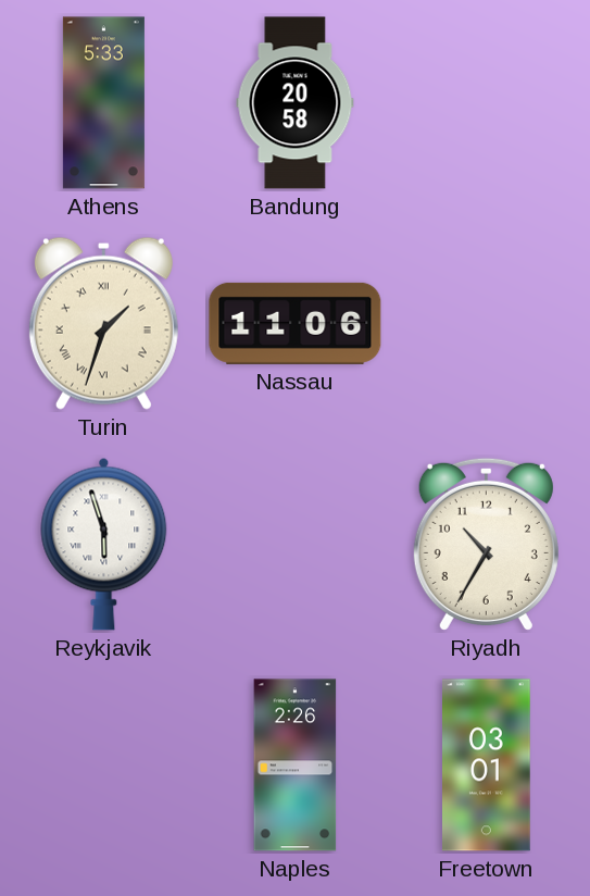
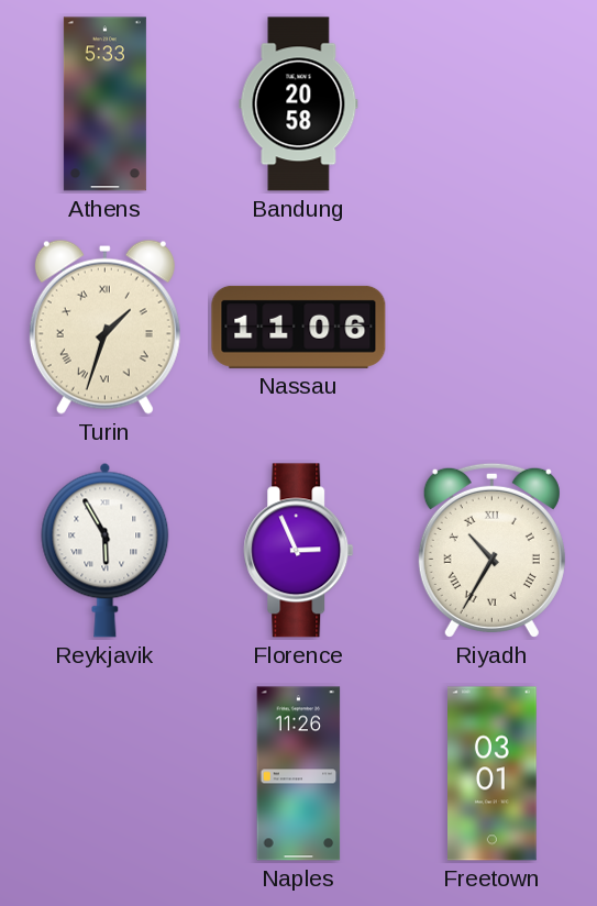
Reykjavik: 5:57 -> 5:55
Florence: none -> 2:56
Riyadh numerals: Arabic -> Roman
Naples: 2:26 -> 11:26
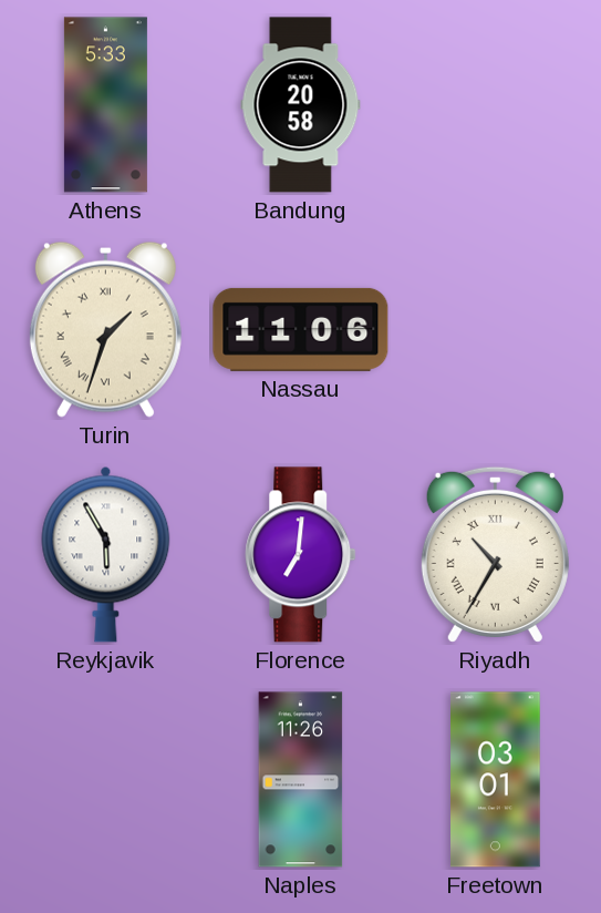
Florence: 2:56 -> 7:01
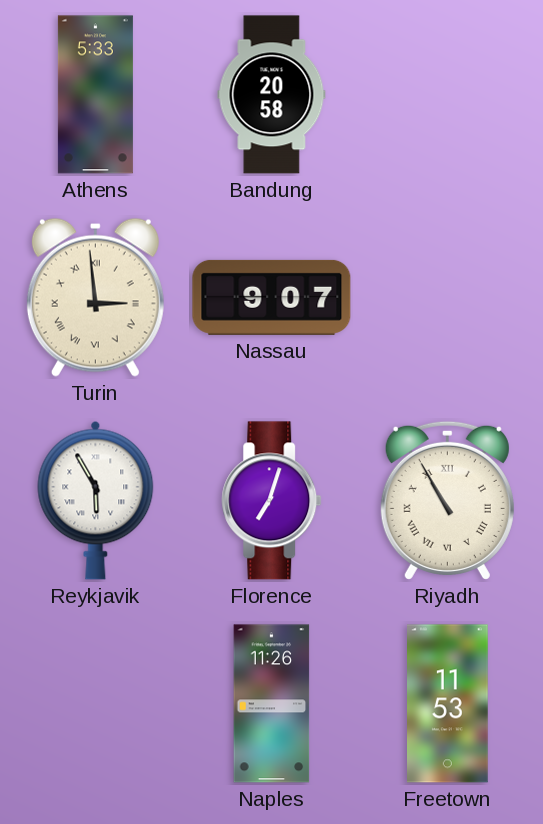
Turin: 1:33 -> 2:59
Nassau: 11:06 -> 9:07
Florence: 7:01 -> 7:03
Riyadh: 10:35 -> 10:55
Freetown: 03:01 -> 11:53
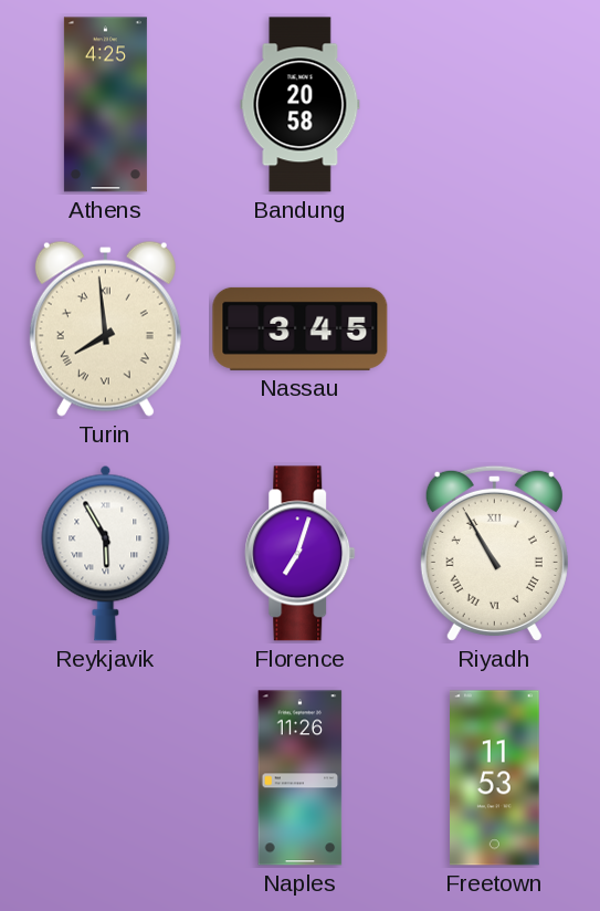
Athens: 5:33 -> 4:25
Turin: 2:59 -> 7:59
Nassau: 9:07 -> 3:45
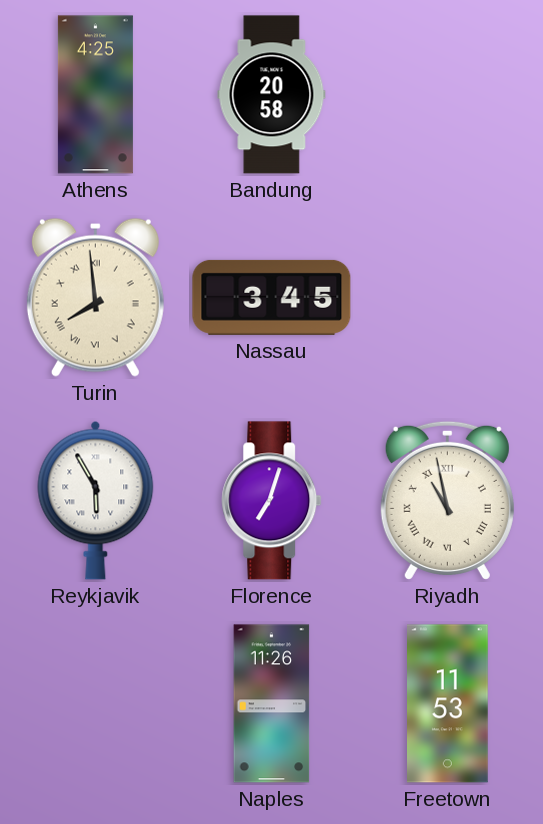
Riyadh: 10:55 -> 10:58
